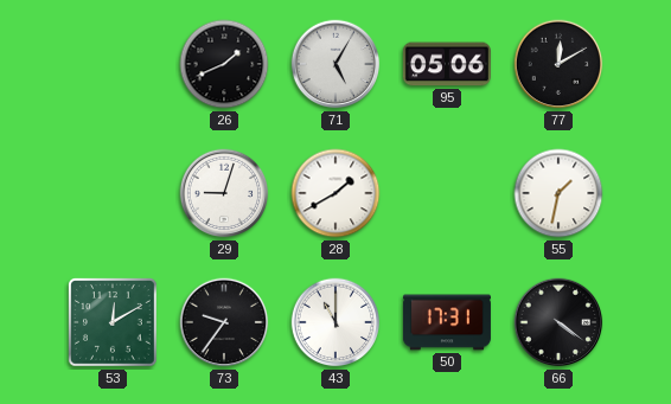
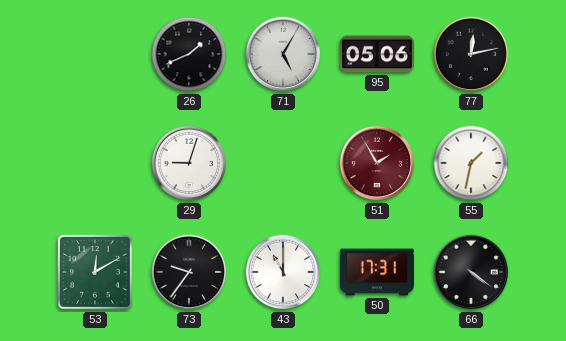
77: 12:10 -> 12:13
28: 1:40 -> none
51: none -> 1:55
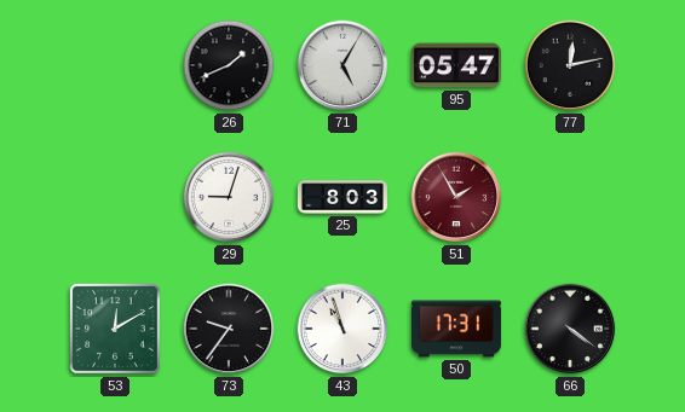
95: 05:06 -> 05:47
25: none -> 8:03
55: 1:32 -> none
43: 11:00 -> 10:57
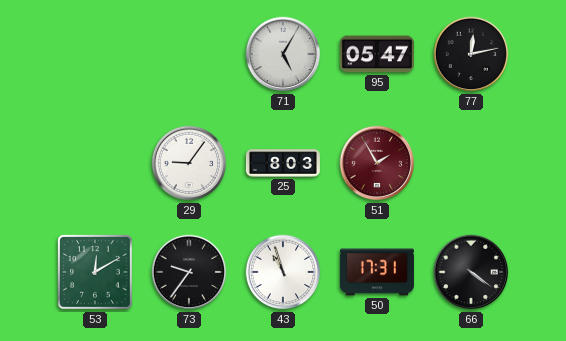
26: 1:41 -> none
29: 9:03 -> 9:06
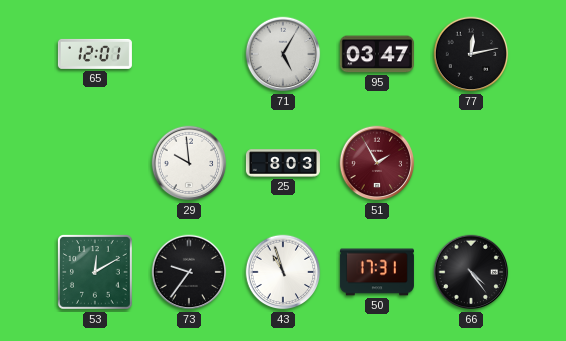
65: none -> 12:01
95: 05:47 -> 03:47
29: 9:06 -> 9:59
66: 4:21 -> 4:24
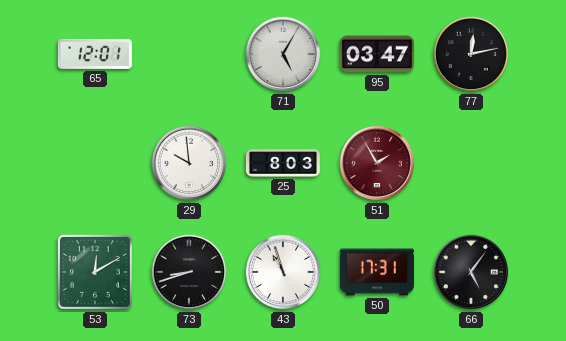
73: 9:36 -> 8:42
66: 4:24 -> 5:06
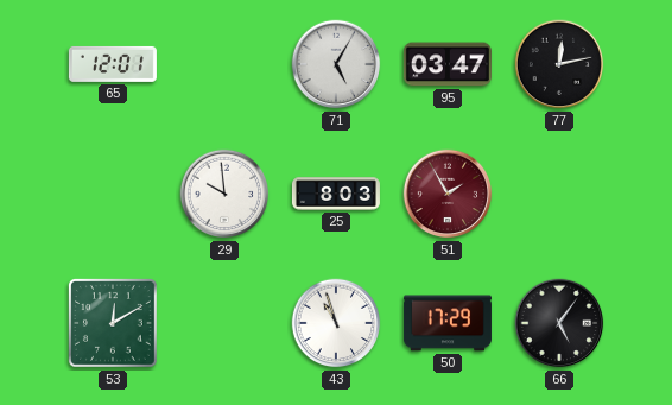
73: 8:42 -> none
50: 17:31 -> 17:29
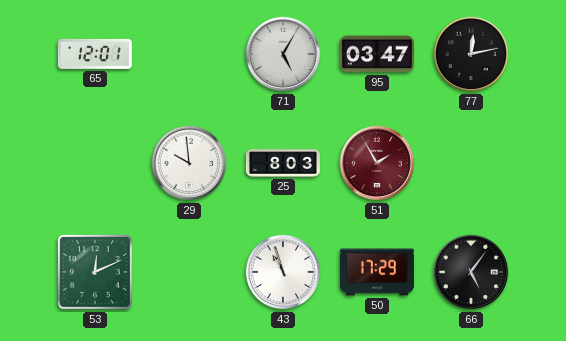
53: 12:10 -> 12:11
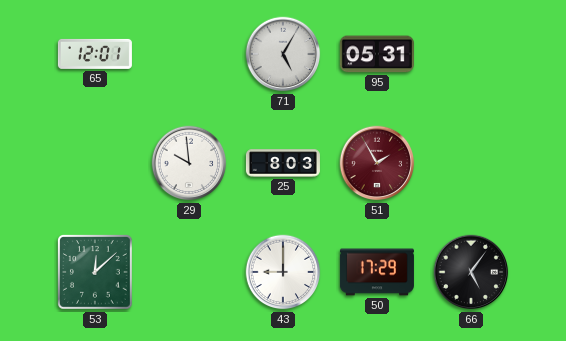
95: 03:47 -> 05:31
77: 12:13 -> none
53: 12:11 -> 12:08
43: 10:57 -> 9:00
